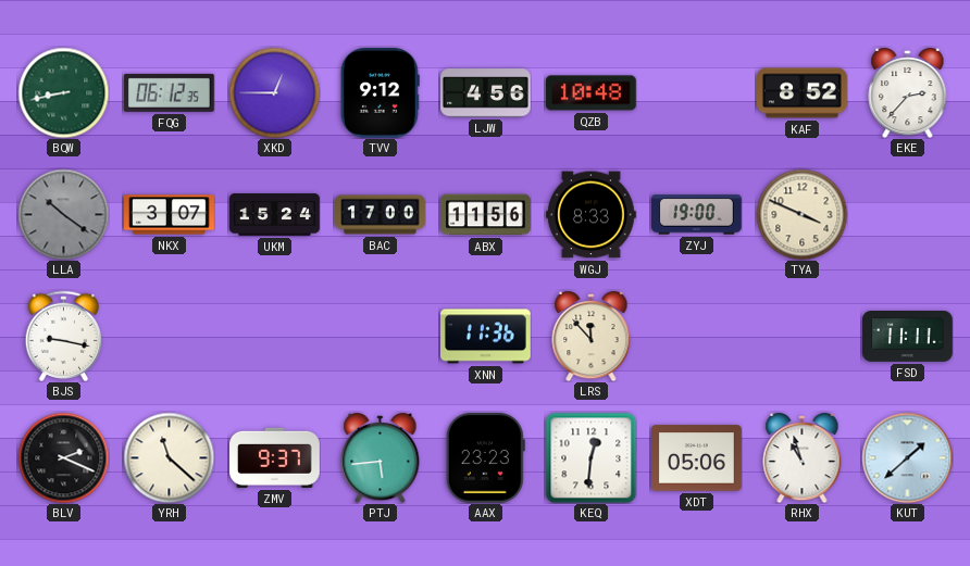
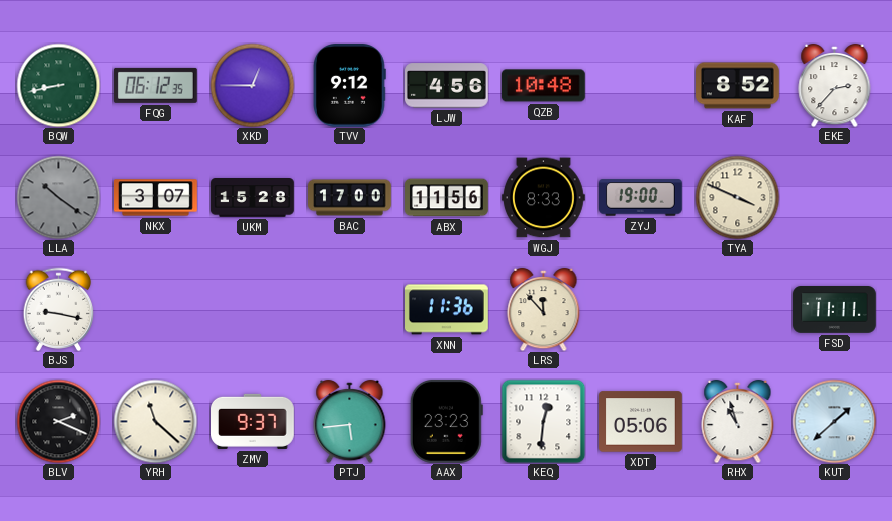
UKM: 15:24 -> 15:28
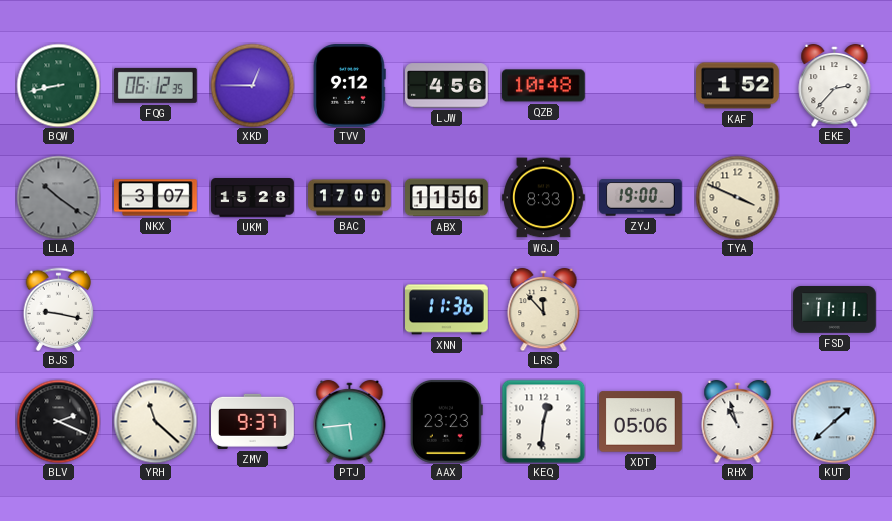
KAF: 8:52 -> 1:52
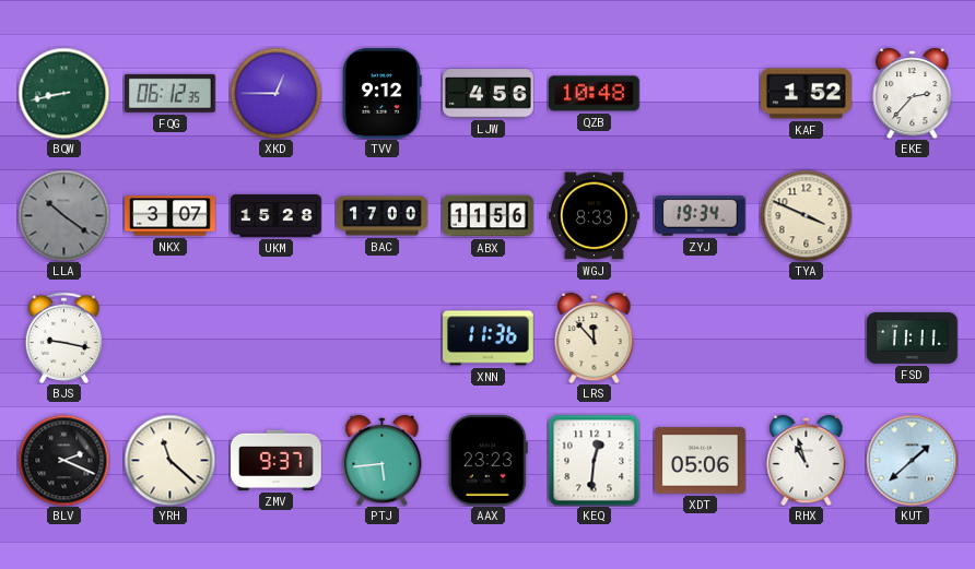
ZYJ: 19:00 -> 19:34
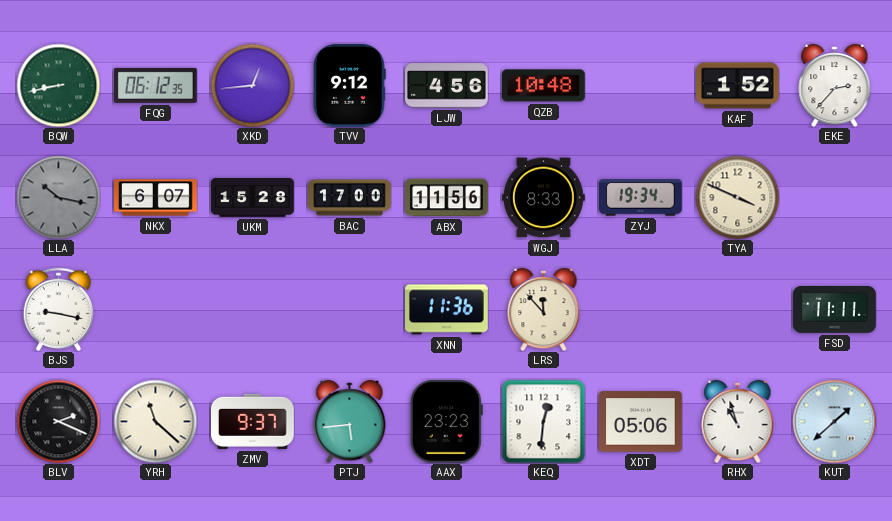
XKD: 12:45 -> 12:44
LLA: 10:21 -> 10:17
NKX: 3:07 -> 6:07
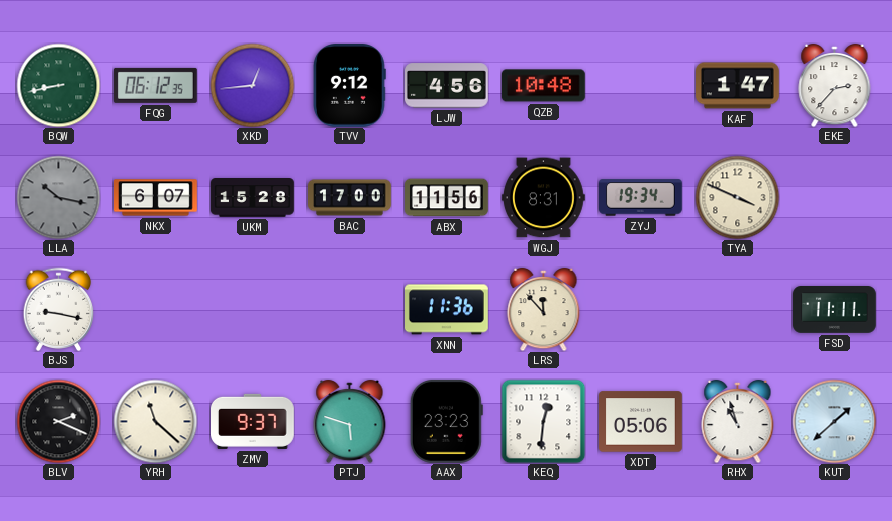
KAF: 1:52 -> 1:47
WGJ: 8:33 -> 8:31
PTJ: 5:44 -> 5:48
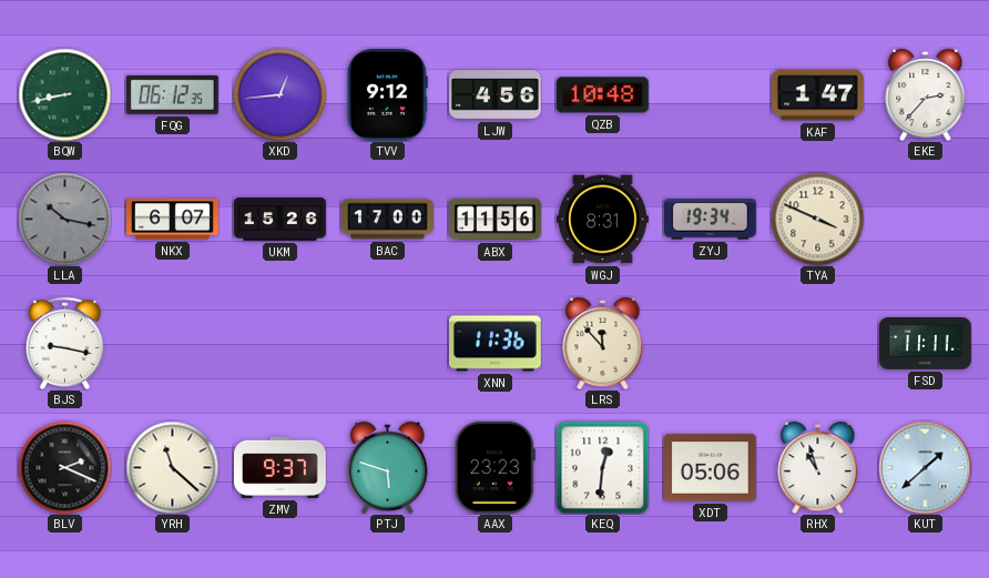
UKM: 15:28 -> 15:26
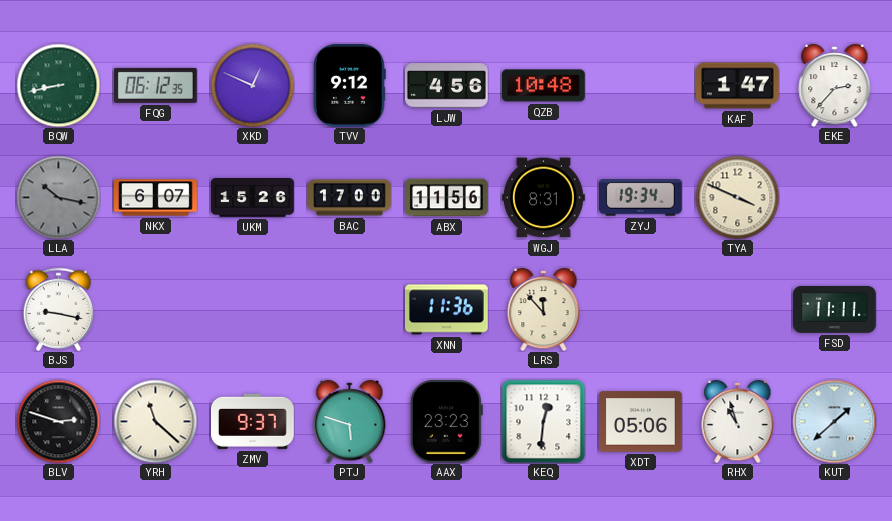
XKD: 12:44 -> 12:49
BLV: 2:19 -> 2:48
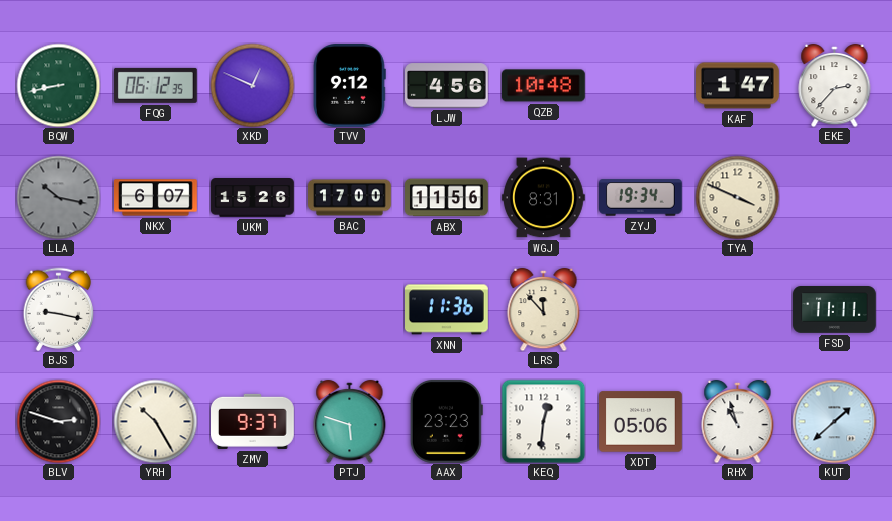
YRH: 11:22 -> 10:25
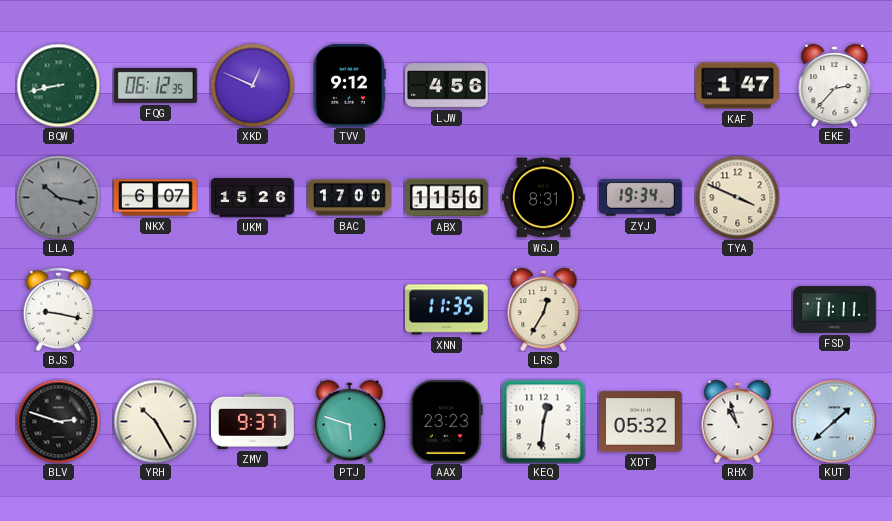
QZB: 10:48 -> none
XNN: 11:36 -> 11:35
LRS: 11:53 -> 12:35
XDT: 05:06 -> 05:32
